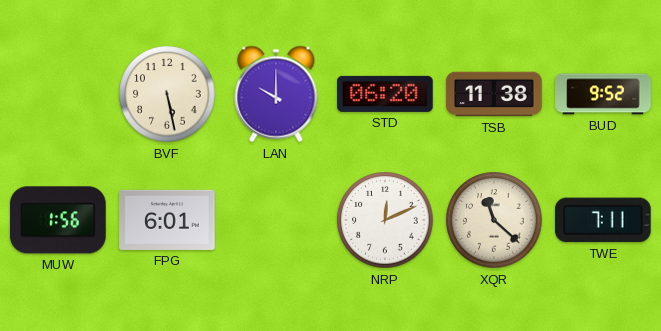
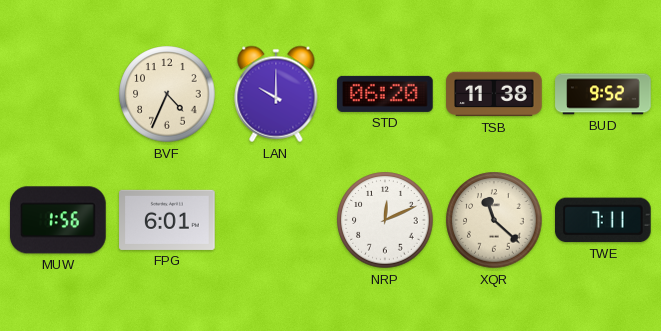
BVF: 5:28 -> 4:34
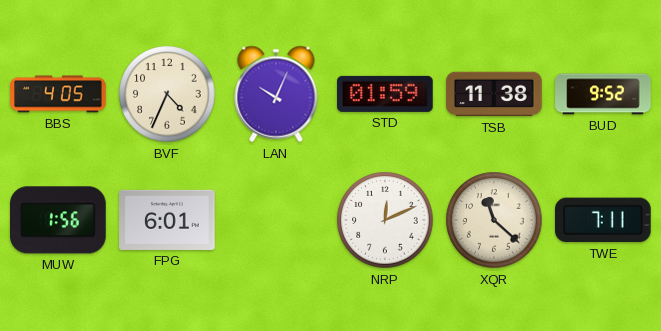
BBS: none -> 4:05
LAN: 10:00 -> 10:04
STD: 06:20 -> 01:59
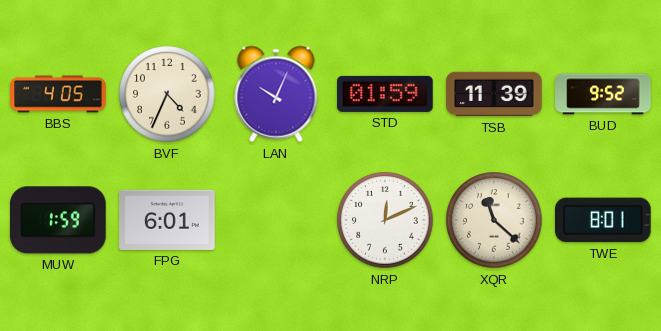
TSB: 11:38 -> 11:39
MUW: 1:56 -> 1:59
TWE: 7:11 -> 8:01
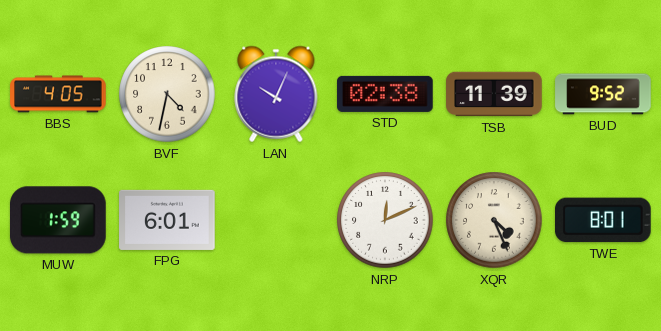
BVF: 4:34 -> 4:32
STD: 01:59 -> 02:38
XQR: 11:22 -> 4:26
